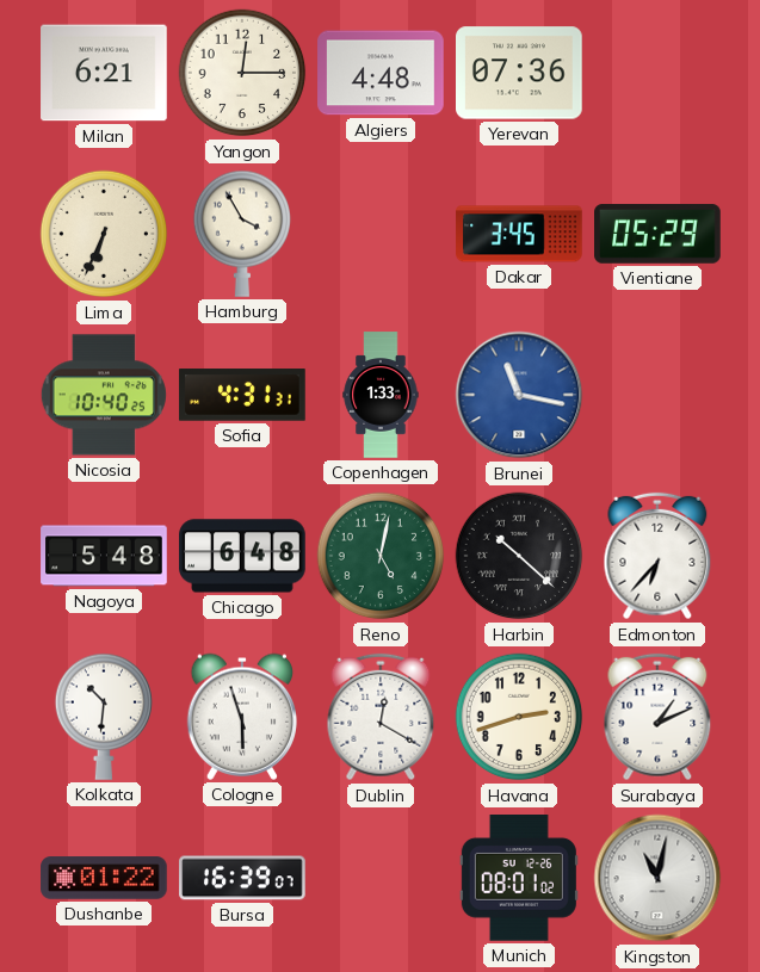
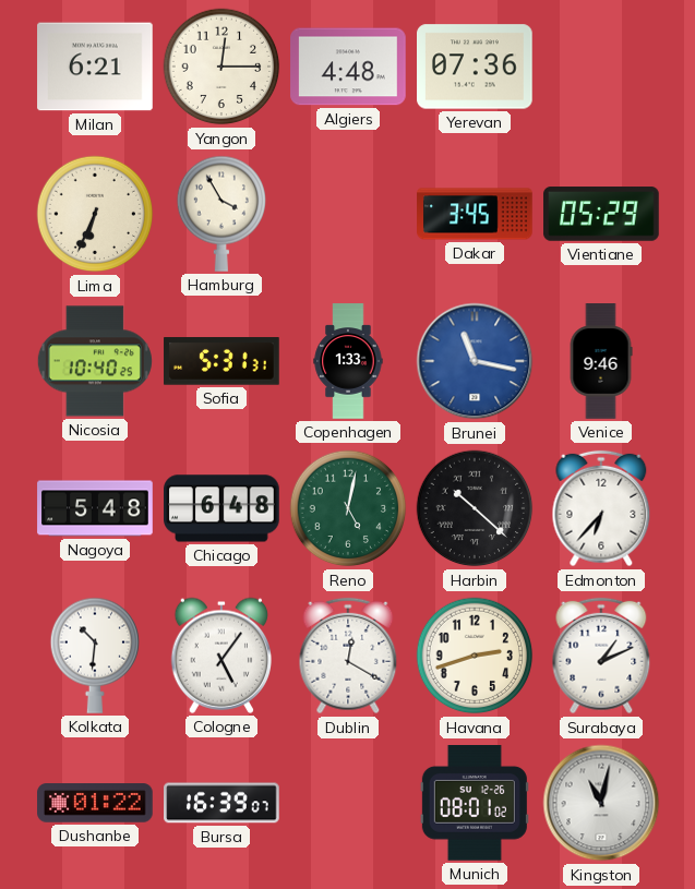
Sofia: 4:31 -> 5:31
Venice: none -> 9:46
Cologne: 5:57 -> 5:06
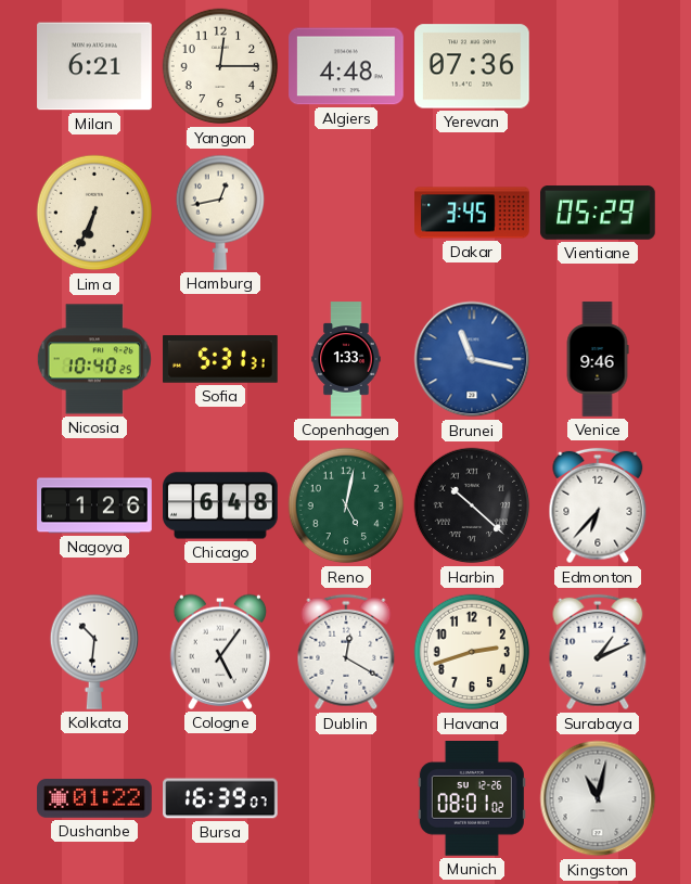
Hamburg: 3:55 -> 12:43
Nagoya: 5:48 -> 1:26
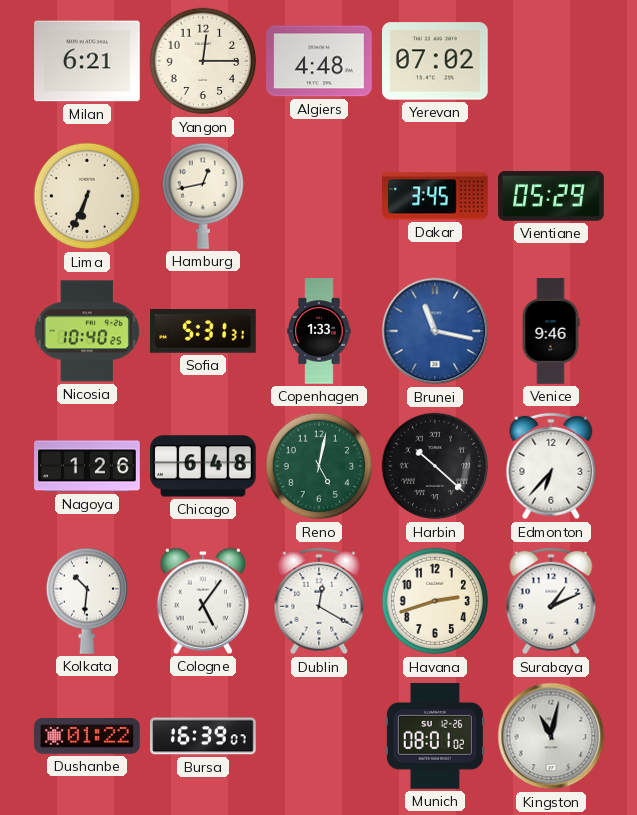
Yerevan: 07:36 -> 07:02
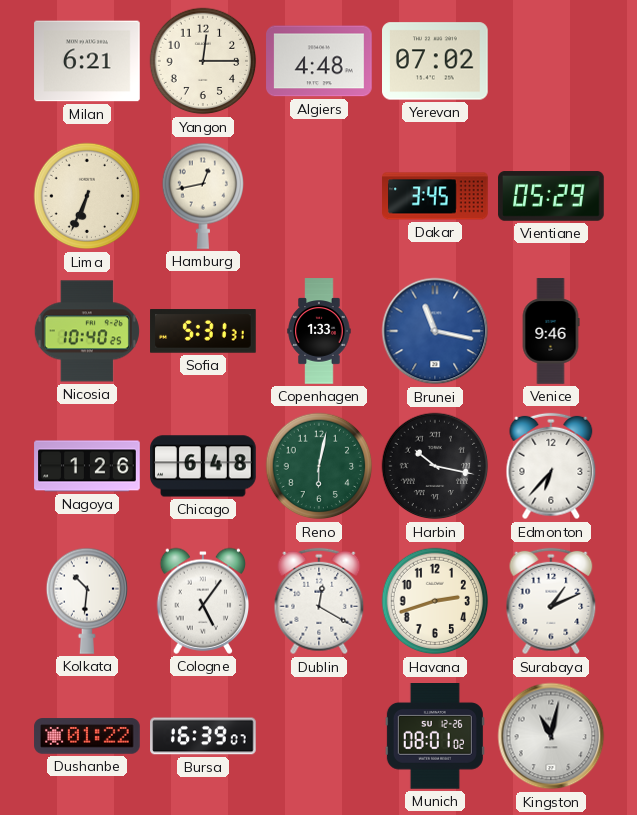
Reno: 5:02 -> 6:02
Harbin: 10:22 -> 10:17
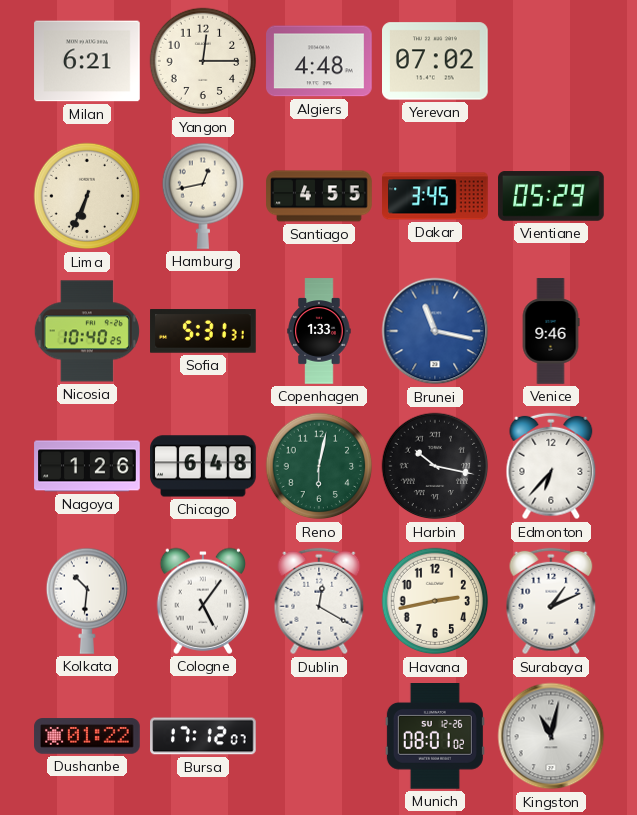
Santiago: none -> 4:55
Havana: 2:42 -> 2:43
Bursa: 16:39 -> 17:12
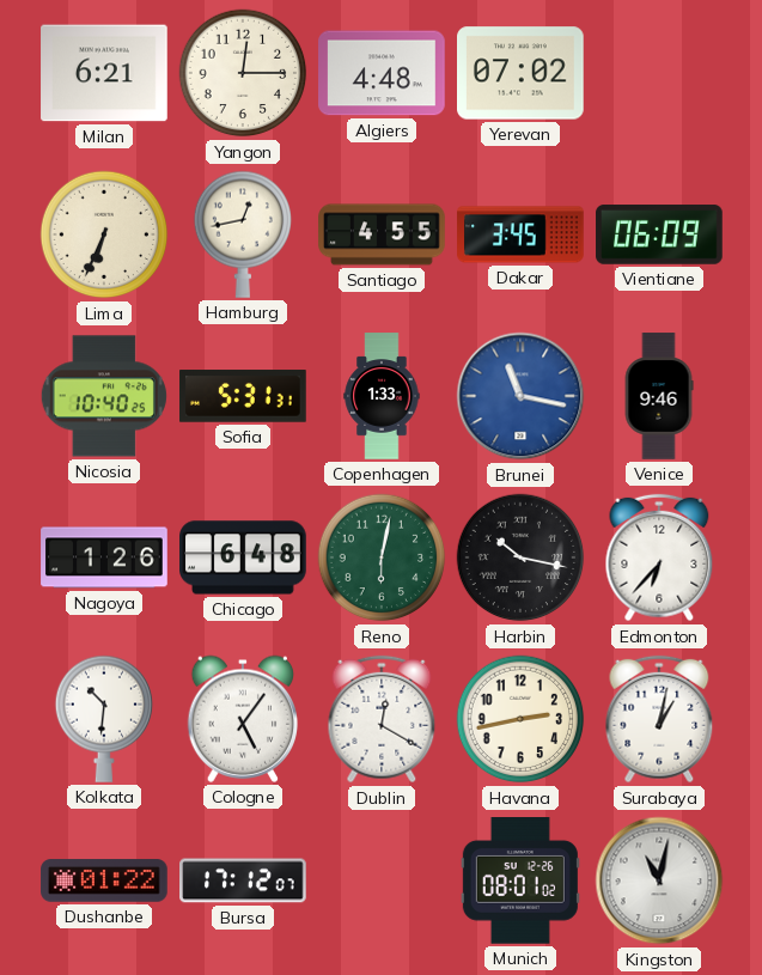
Vientiane: 05:29 -> 06:09
Surabaya: 1:11 -> 1:02
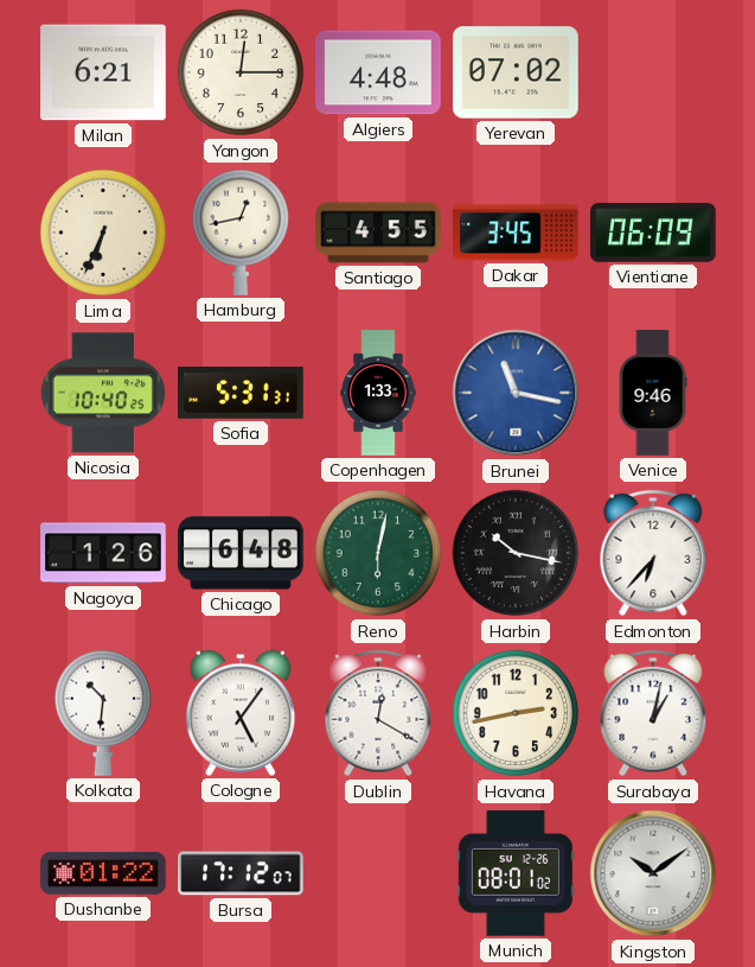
Kingston: 11:02 -> 10:09
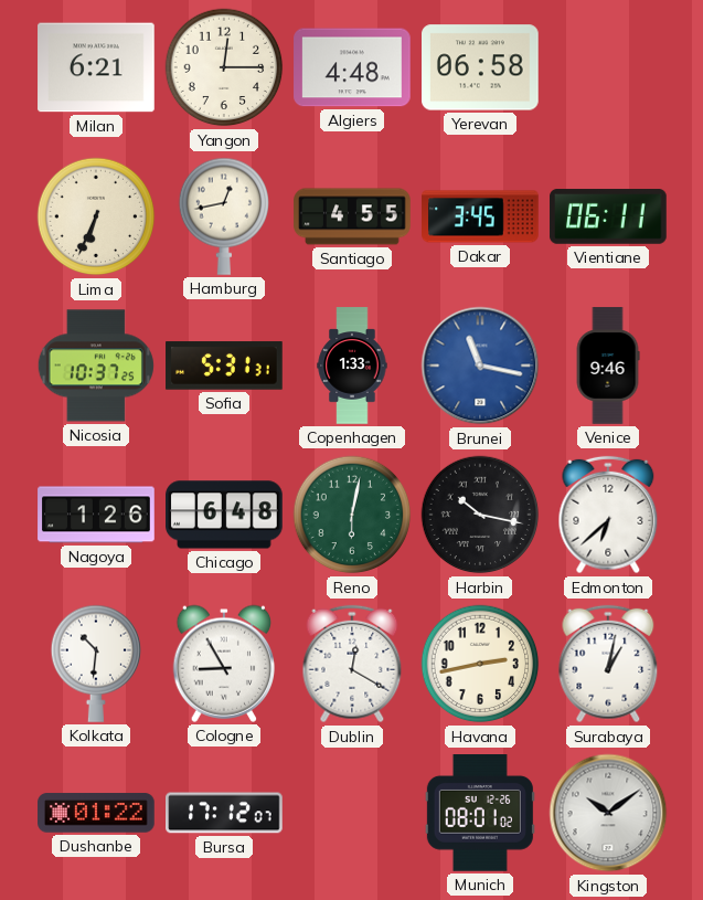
Yerevan: 07:02 -> 06:58
Vientiane: 06:09 -> 06:11
Nicosia: 10:40 -> 10:37
Edmonton: 6:37 -> 6:38
Cologne: 5:06 -> 8:55
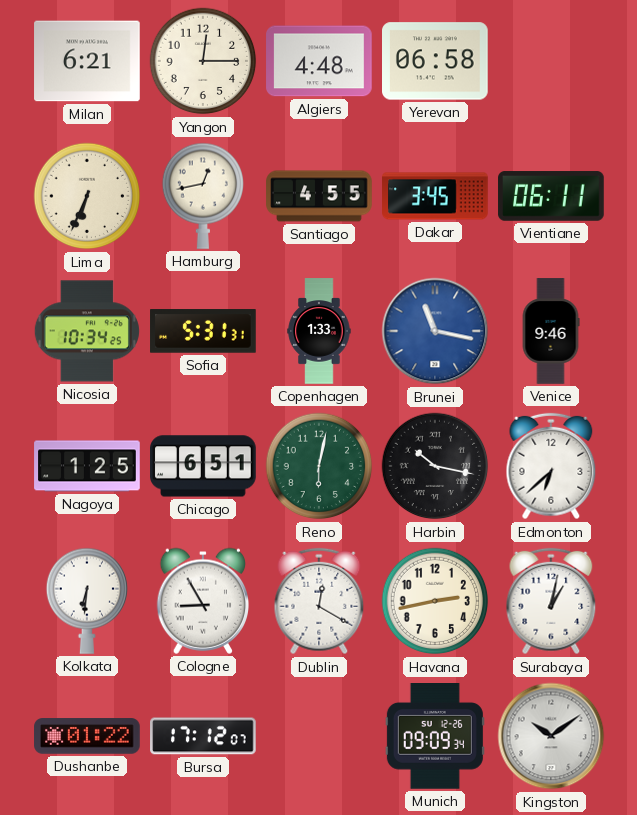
Nicosia: 10:37 -> 10:34
Nagoya: 1:26 -> 1:25
Chicago: 6:48 -> 6:51
Kolkata: 10:31 -> 6:31
Munich: 08:01 -> 09:09
